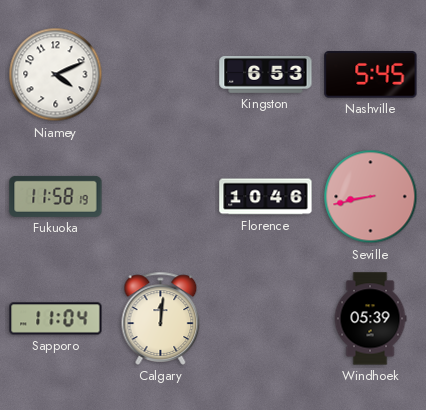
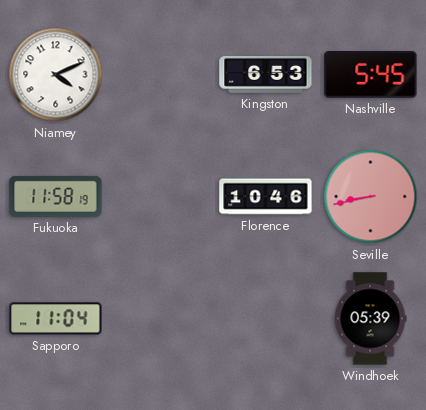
Calgary: 12:01 -> none
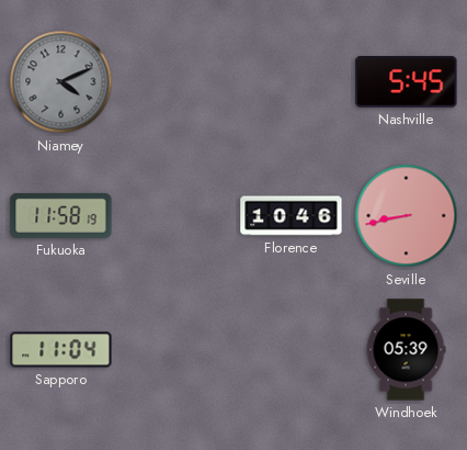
Niamey dial: white -> grey
Kingston: 6:53 -> none
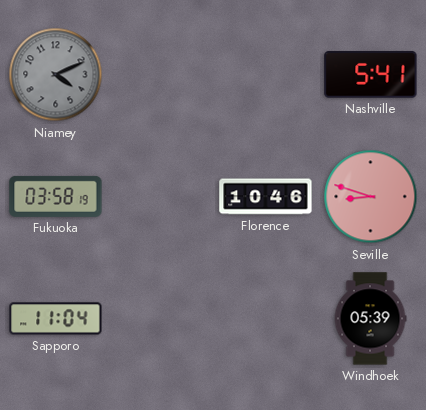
Nashville: 5:45 -> 5:41
Fukuoka: 11:58 -> 03:58
Seville: 8:43 -> 8:48
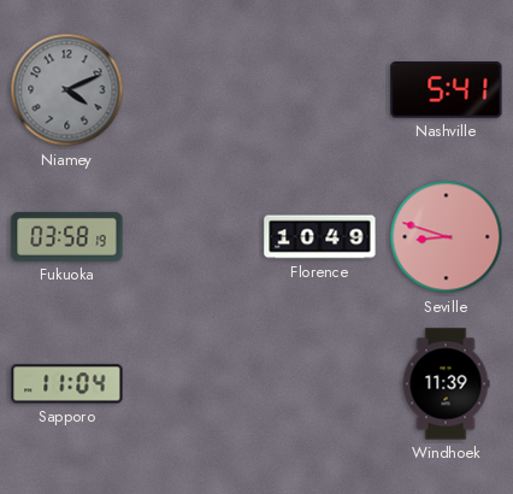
Florence: 10:46 -> 10:49
Windhoek: 05:39 -> 11:39
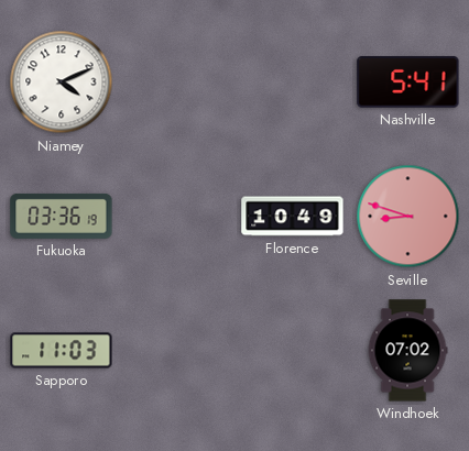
Niamey dial: grey -> white
Fukuoka: 03:58 -> 03:36
Sapporo: 11:04 -> 11:03
Windhoek: 11:39 -> 07:02
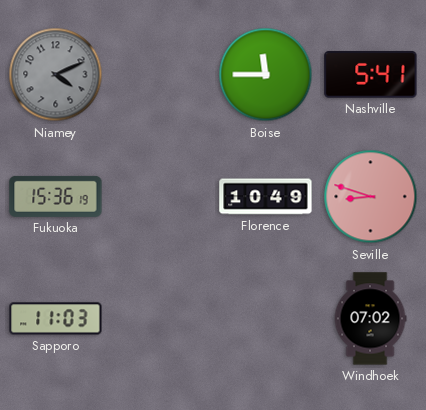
Niamey dial: white -> grey
Boise: none -> 11:45
Fukuoka: 03:36 -> 15:36
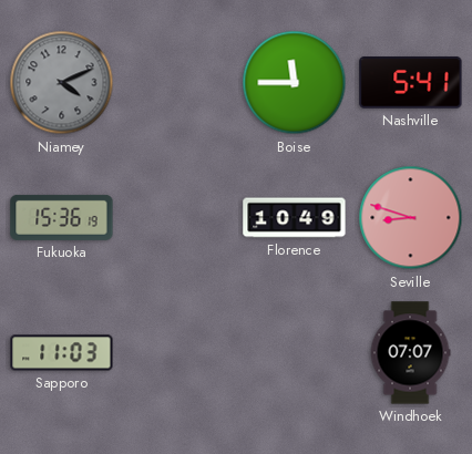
Windhoek: 07:02 -> 07:07
